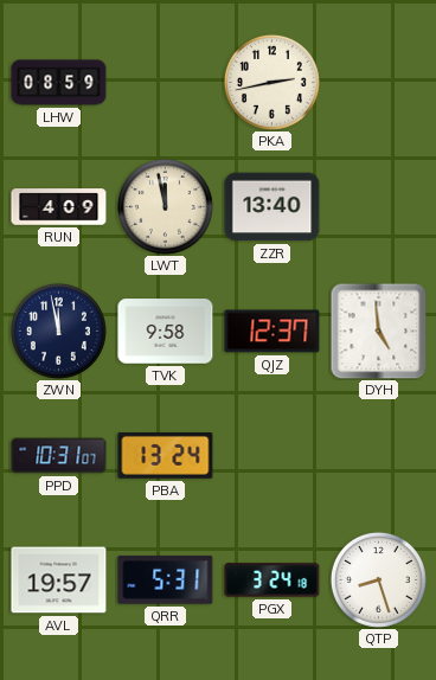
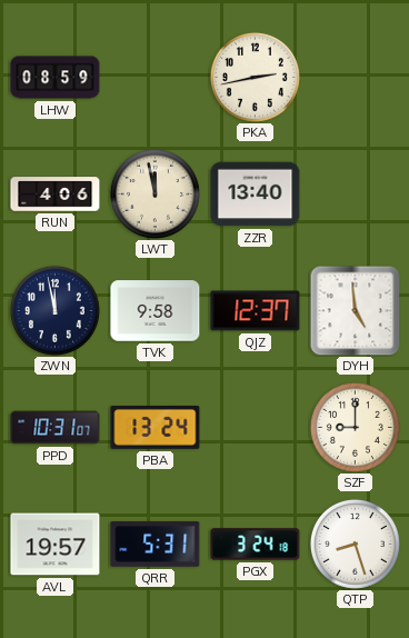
RUN: 4:09 -> 4:06
SZF: none -> 9:00
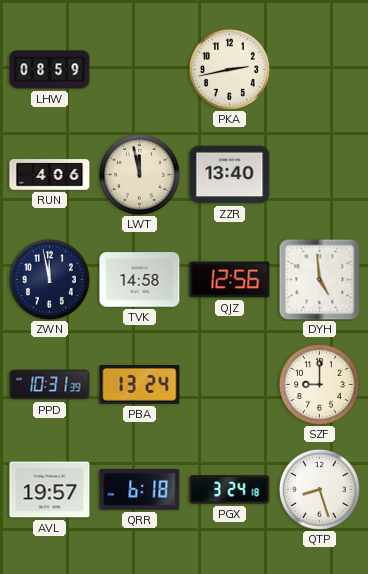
TVK: 9:58 -> 14:58
QJZ: 12:37 -> 12:56
PPD: 10:31:07 -> 10:31:39
QRR: 5:31 -> 6:18
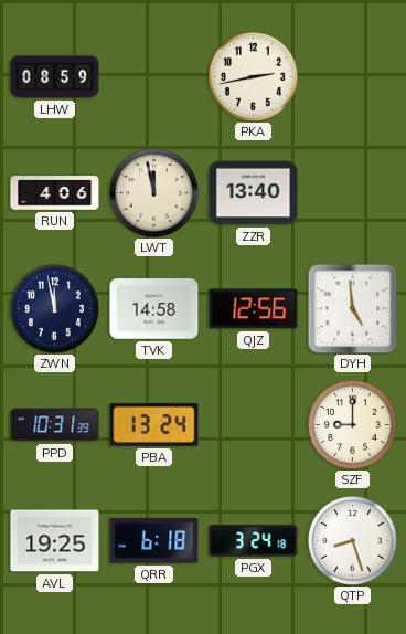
AVL: 19:57 -> 19:25
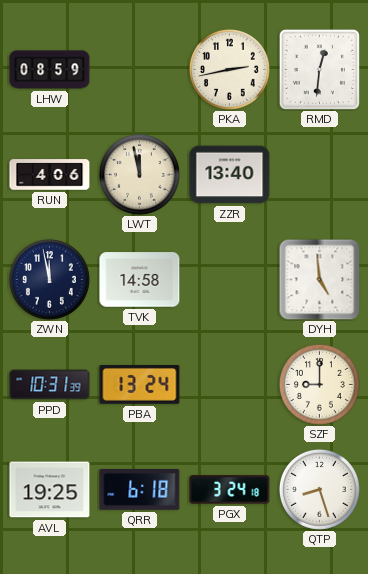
RMD: none -> 12:31
QJZ: 12:56 -> none
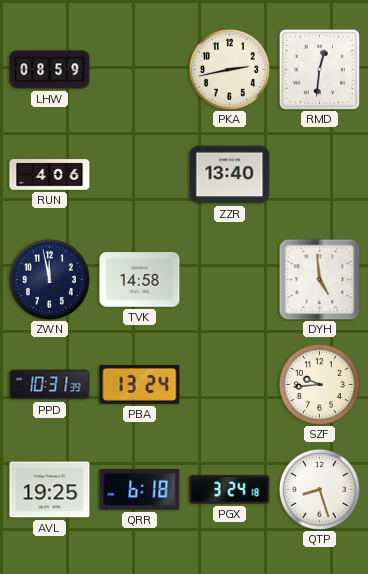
LWT: 11:58 -> none
SZF: 9:00 -> 9:44
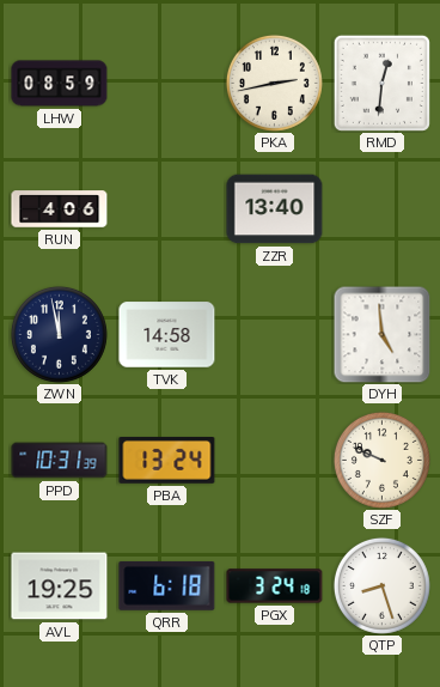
SZF: 9:44 -> 9:49
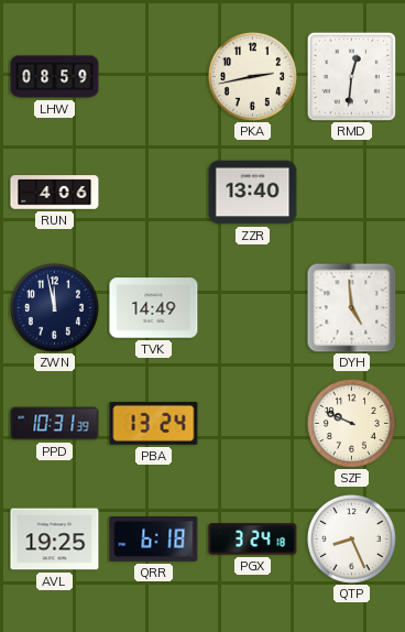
TVK: 14:58 -> 14:49
QTP: 8:27 -> 8:26
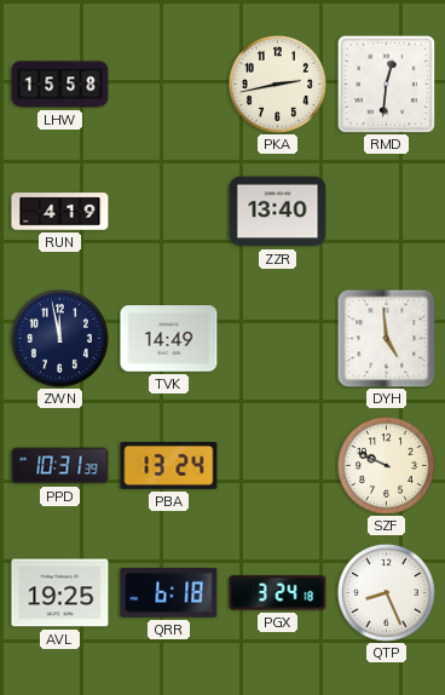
LHW: 08:59 -> 15:58
RUN: 4:06 -> 4:19
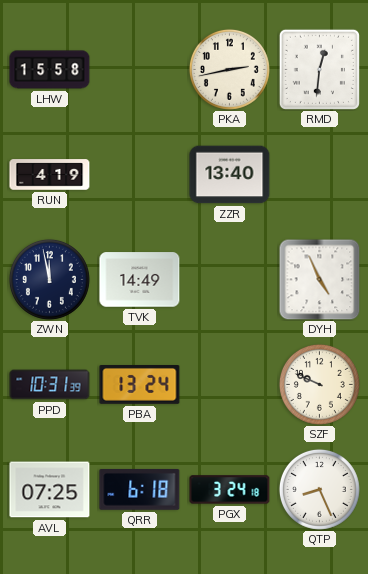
DYH: 4:59 -> 4:56
AVL: 19:25 -> 07:25
